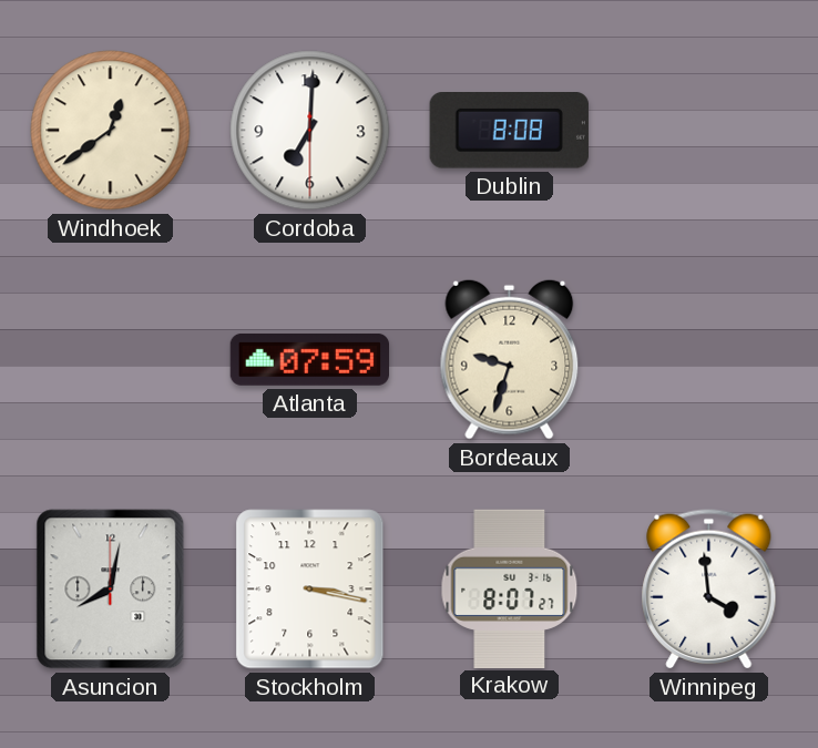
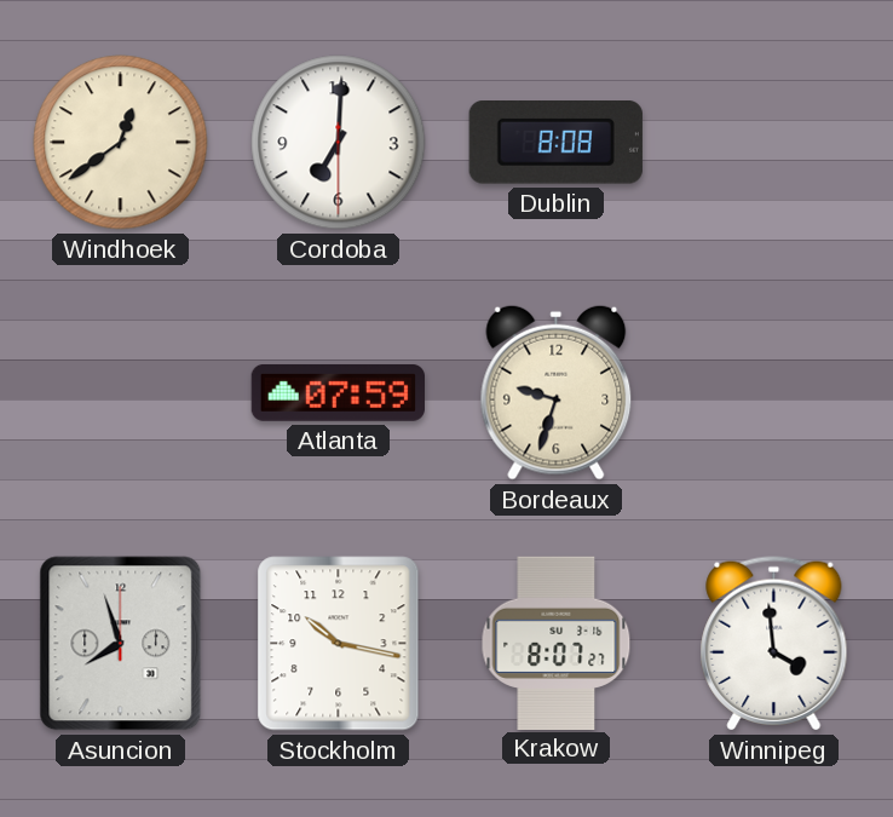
Asuncion: 8:02 -> 7:57
Stockholm: 3:17 -> 10:17
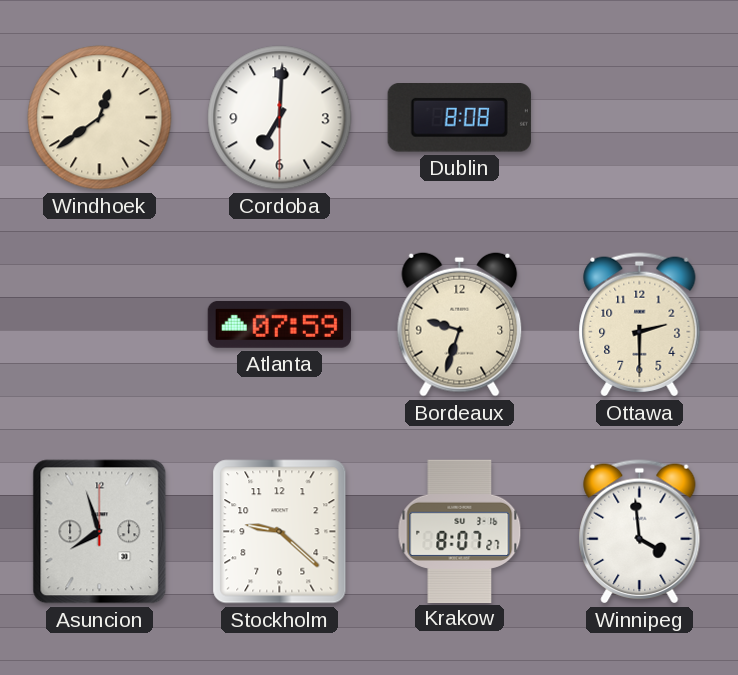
Ottawa: none -> 2:30
Stockholm: 10:17 -> 9:22
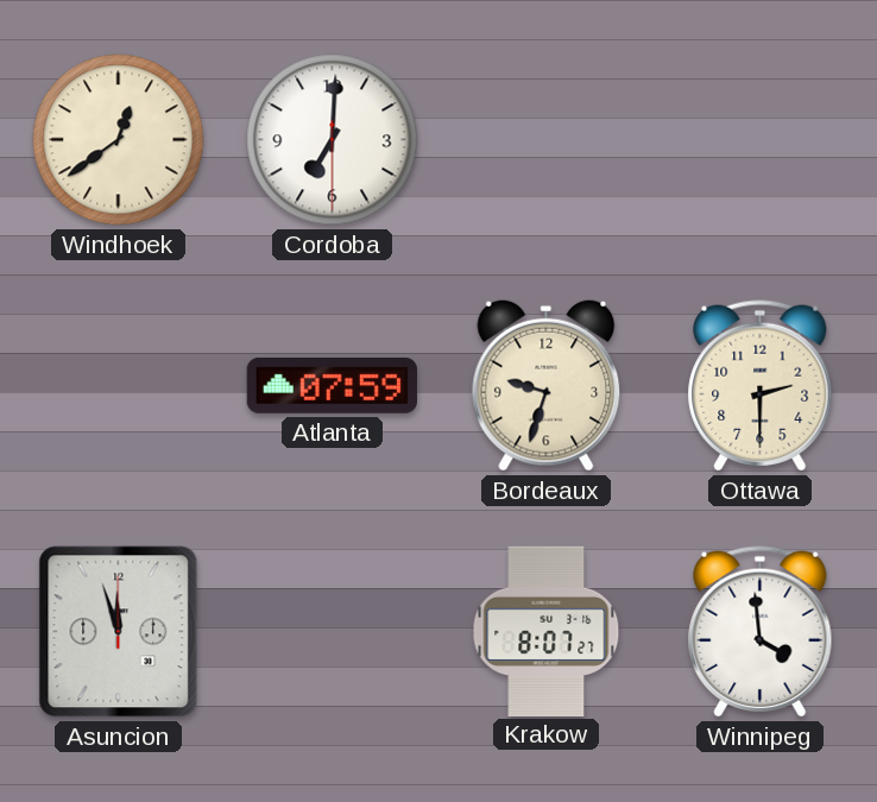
Dublin: 8:08 -> none
Asuncion: 7:57 -> 11:57
Stockholm: 9:22 -> none
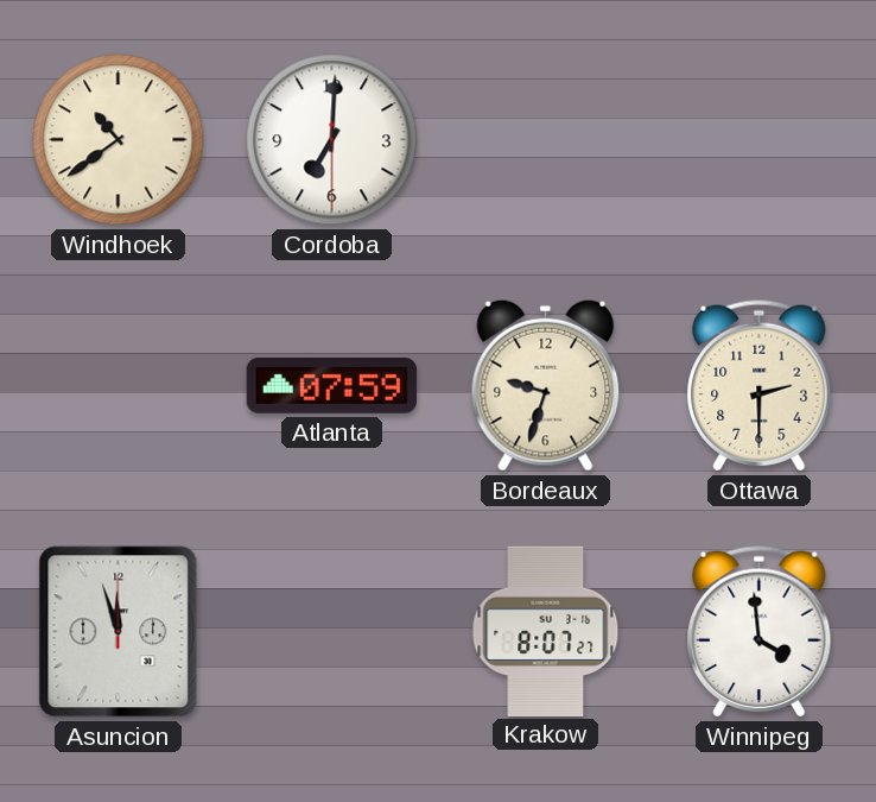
Windhoek: 12:39 -> 10:39
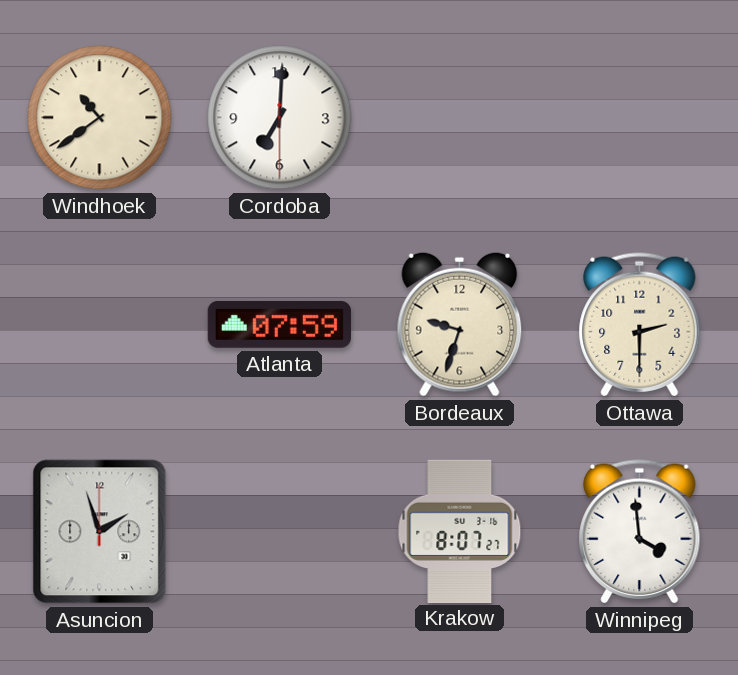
Asuncion: 11:57 -> 1:57
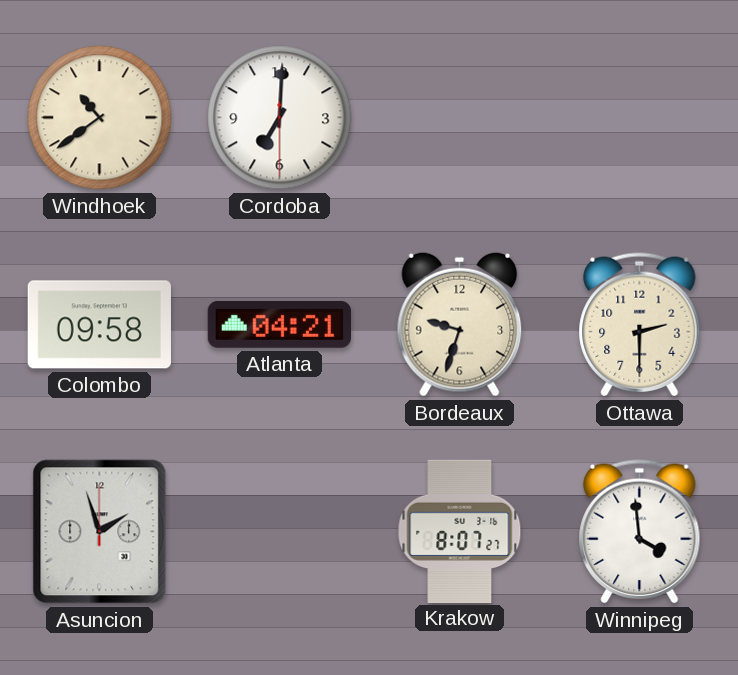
Colombo: none -> 09:58
Atlanta: 07:59 -> 04:21
